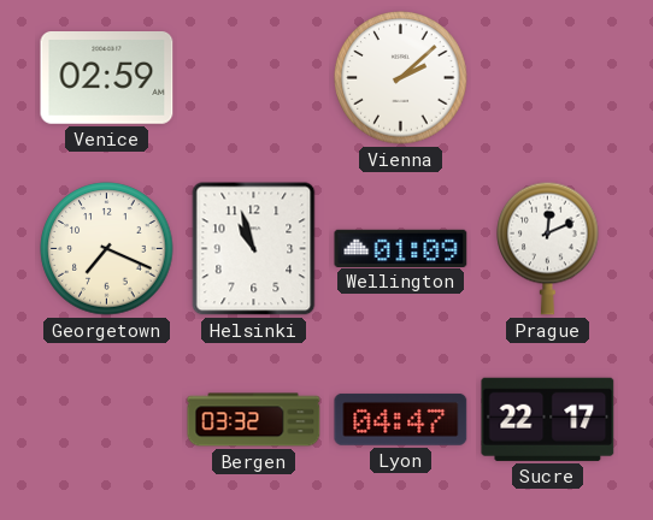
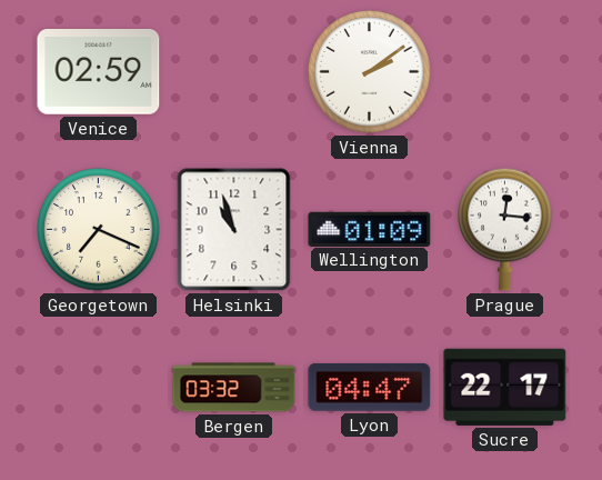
Vienna: 2:08 -> 2:09
Prague: 12:11 -> 12:16
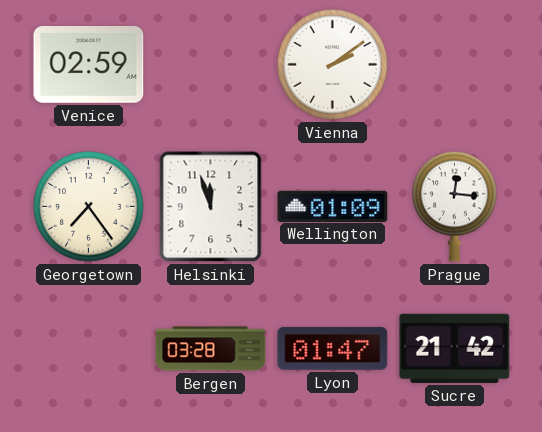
Georgetown: 7:19 -> 7:24
Helsinki: 10:57 -> 11:57
Bergen: 03:32 -> 03:28
Lyon: 04:47 -> 01:47
Sucre: 22:17 -> 21:42
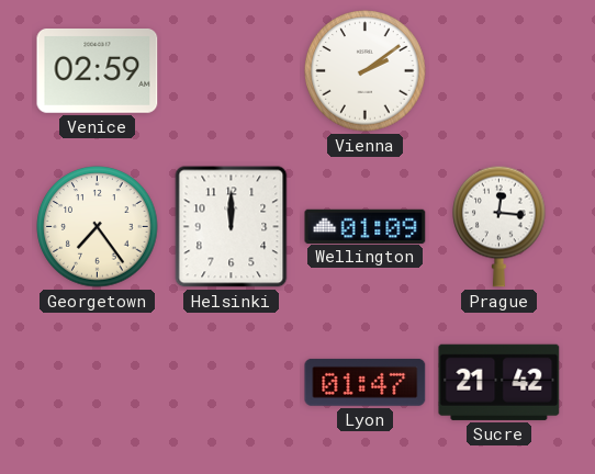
Helsinki: 11:57 -> 12:00
Bergen: 03:28 -> none
